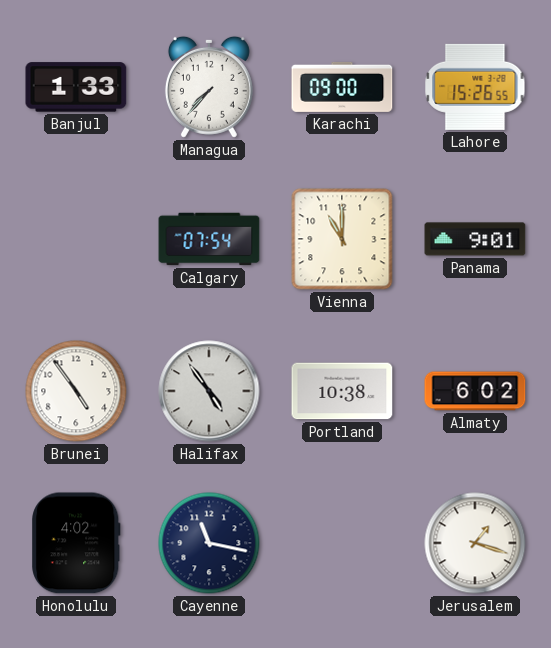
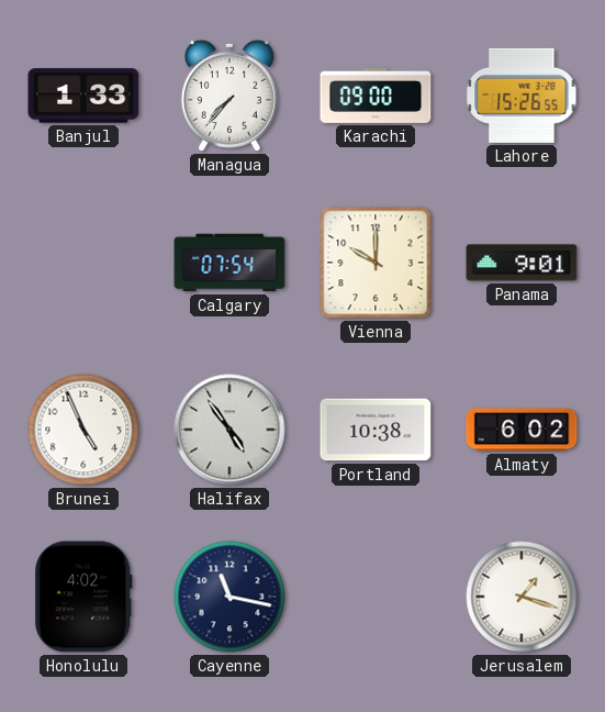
Vienna: 11:00 -> 10:00
Brunei: 4:54 -> 4:56
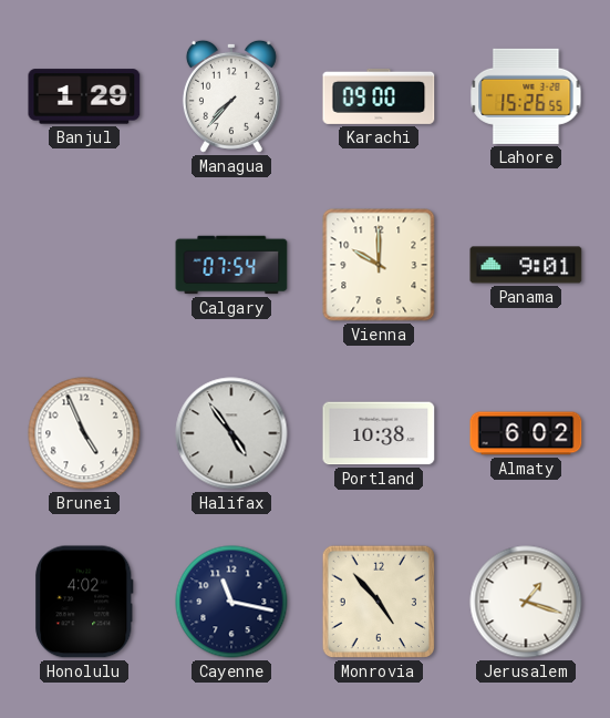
Banjul: 1:33 -> 1:29
Monrovia: none -> 4:53
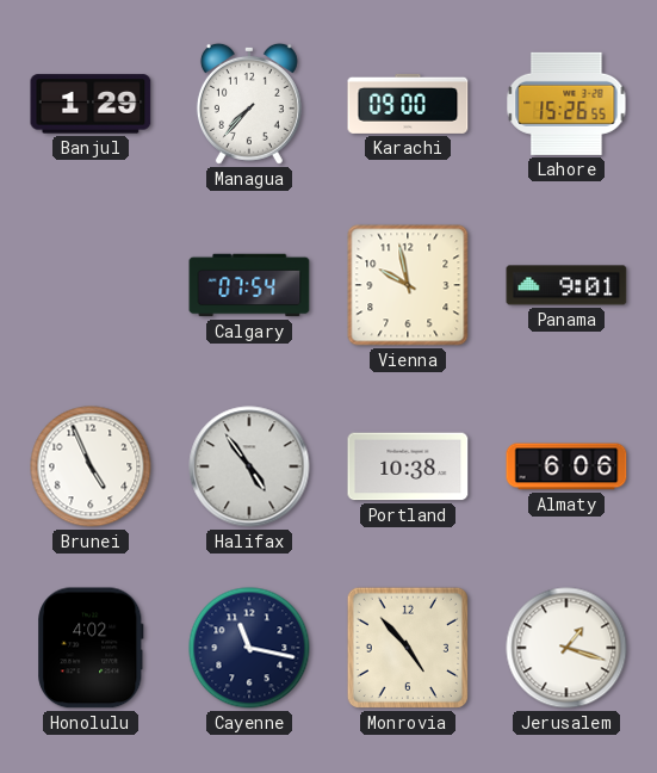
Vienna: 10:00 -> 9:58
Almaty: 6:02 -> 6:06
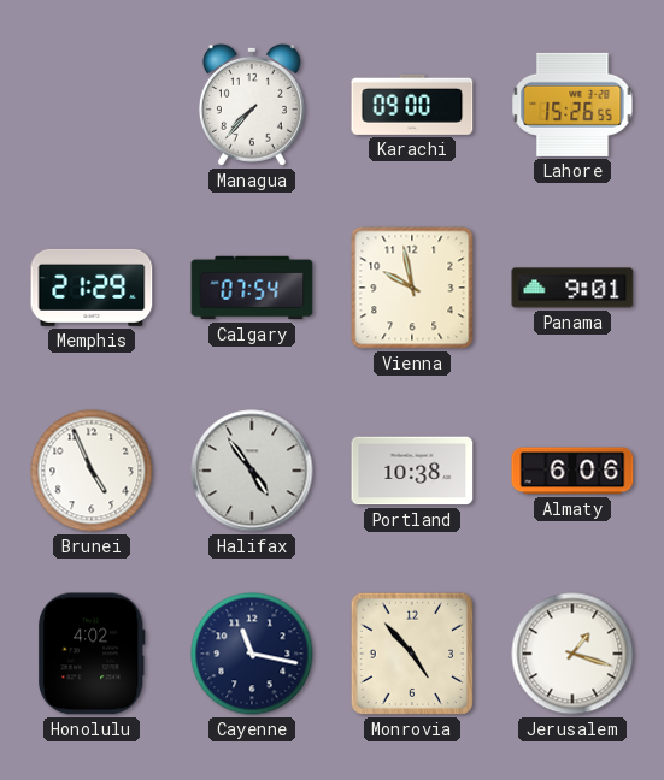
Banjul: 1:29 -> none
Memphis: none -> 21:29
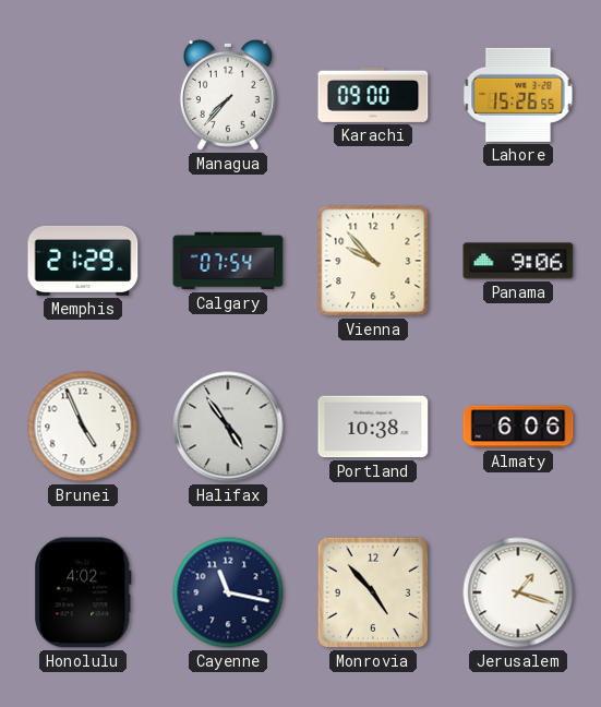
Vienna: 9:58 -> 9:53
Panama: 9:01 -> 9:06
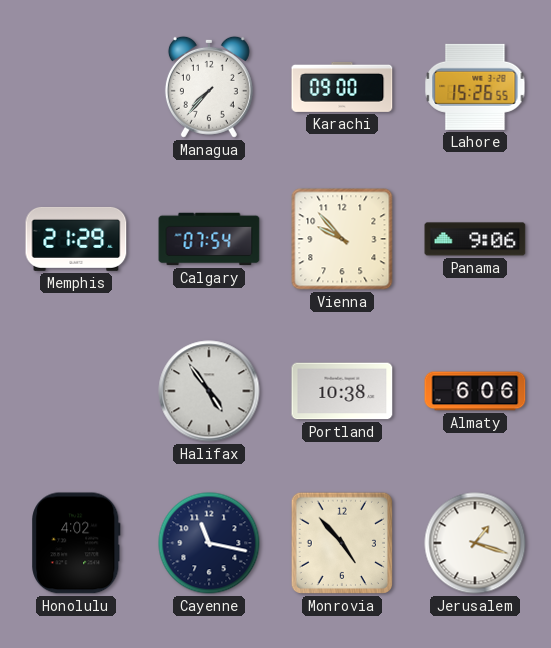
Brunei: 4:56 -> none
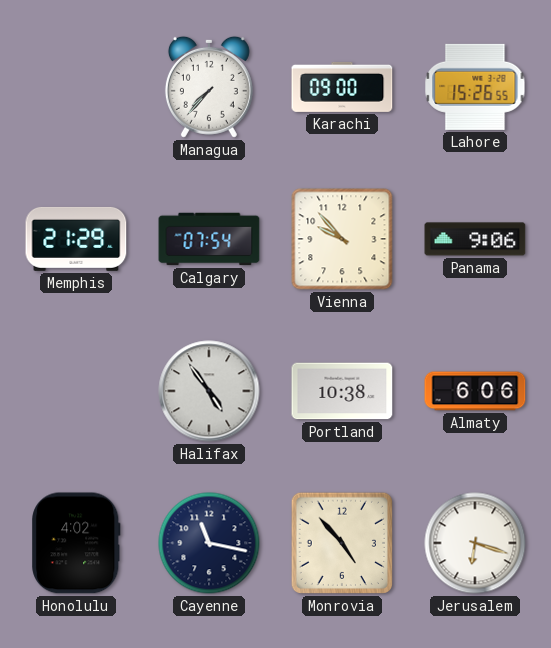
Jerusalem: 1:18 -> 6:18
